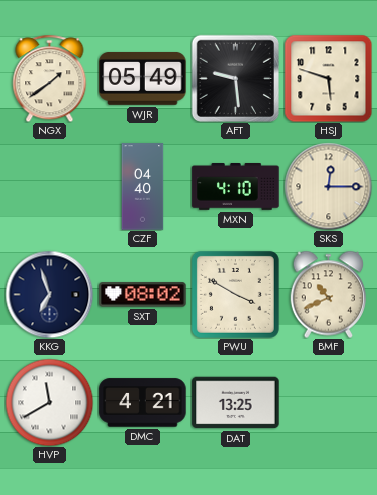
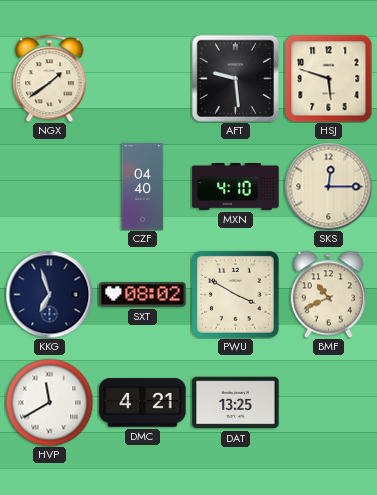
WJR: 05:49 -> none
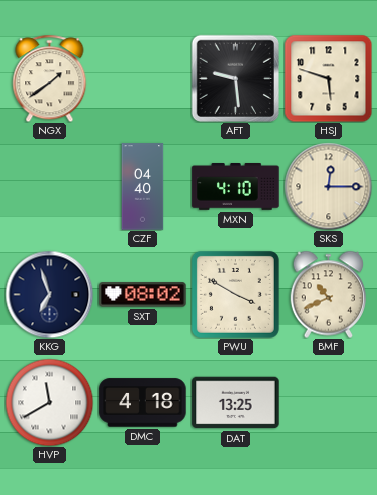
DMC: 4:21 -> 4:18
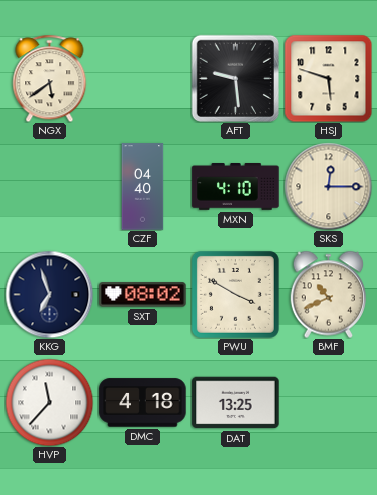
NGX: 1:39 -> 5:39
HVP: 11:40 -> 11:37
